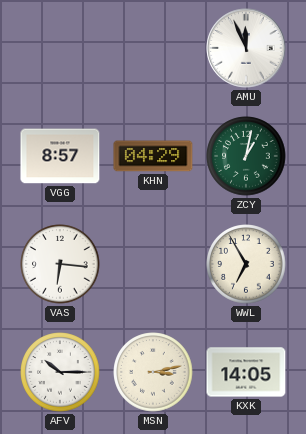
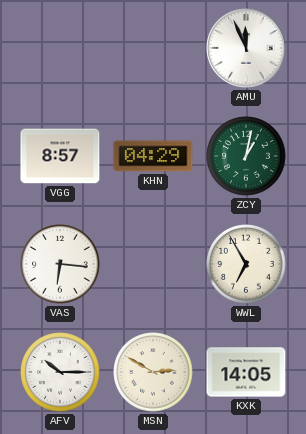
MSN: 3:13 -> 2:50
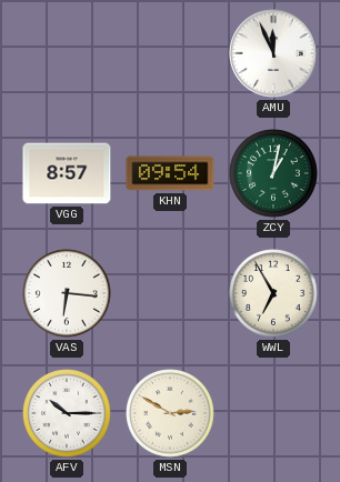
KHN: 04:29 -> 09:54
KXK: 14:05 -> none
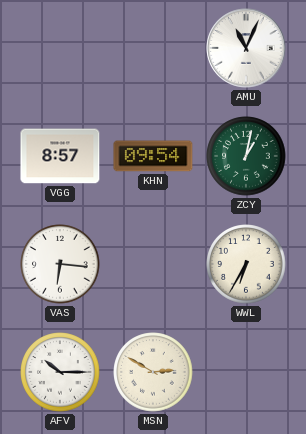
AMU: 11:56 -> 11:04
WWL: 6:55 -> 6:35
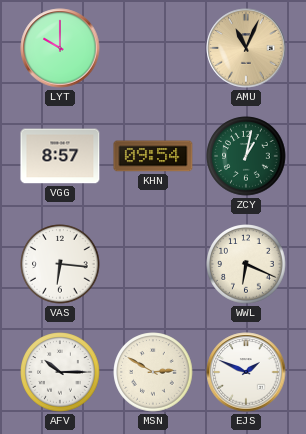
LYT: none -> 10:00
AMU dial: white -> champagne
WWL: 6:35 -> 6:19
EJS: none -> 1:49
